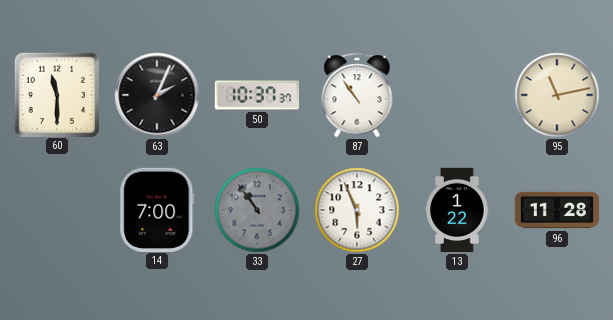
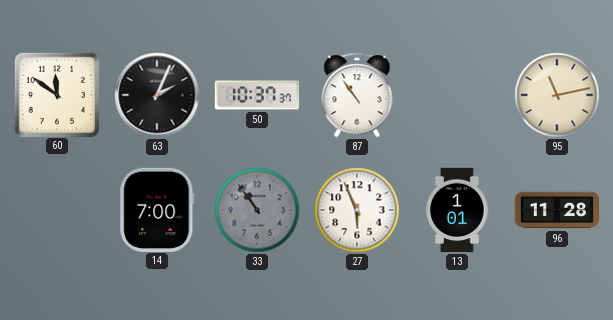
60: 11:30 -> 11:51
13: 1:22 -> 1:01
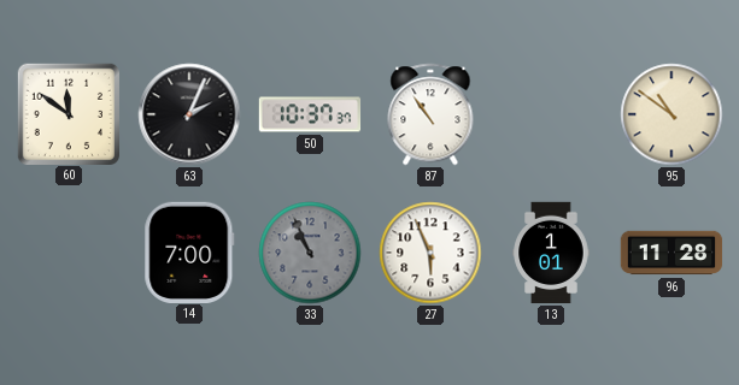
95: 11:13 -> 10:51
33: 10:54 -> 10:56
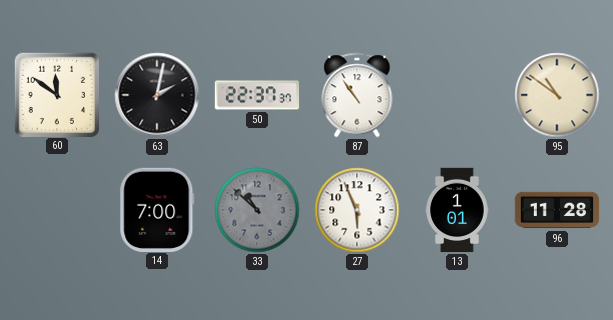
63: 2:04 -> 2:02
50: 10:37 -> 22:37
33: 10:56 -> 10:52
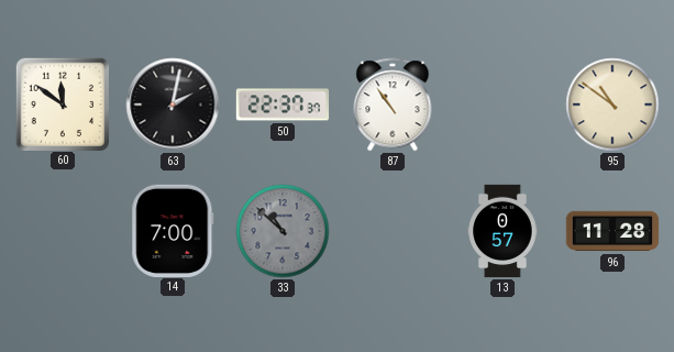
27: 5:56 -> none
13: 1:01 -> 0:57
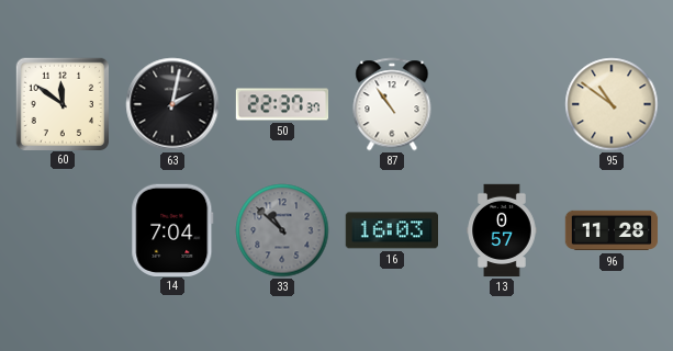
14: 7:00 -> 7:04
16: none -> 16:03
